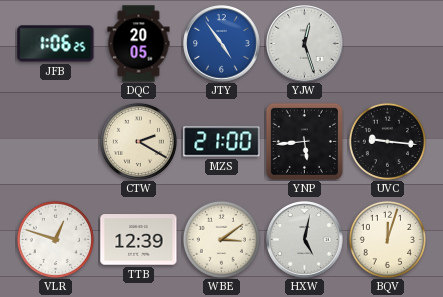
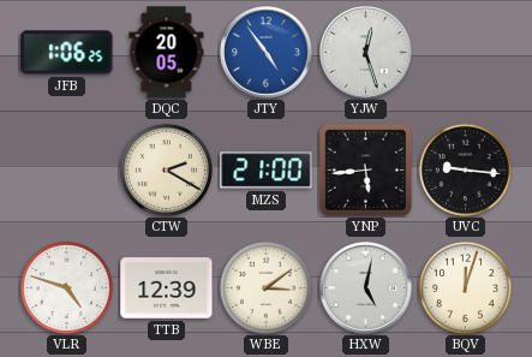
VLR: 12:48 -> 4:48
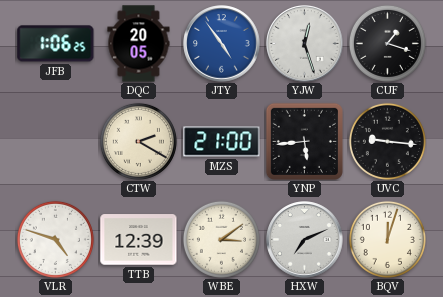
CUF: none -> 1:18
HXW: 5:02 -> 7:11
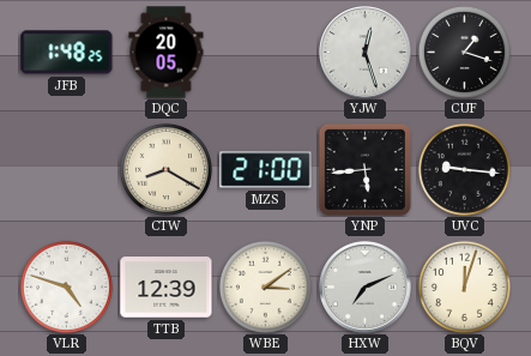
JFB: 1:06 -> 1:48
JTY: 4:54 -> none
CTW: 2:20 -> 8:20
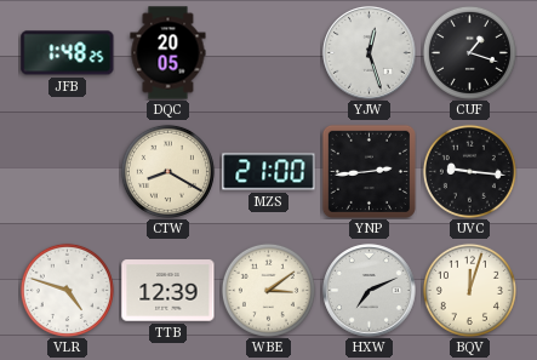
YNP: 5:44 -> 2:44
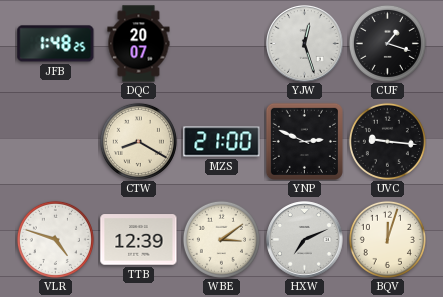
DQC: 20:05 -> 20:07
YNP: 2:44 -> 2:49
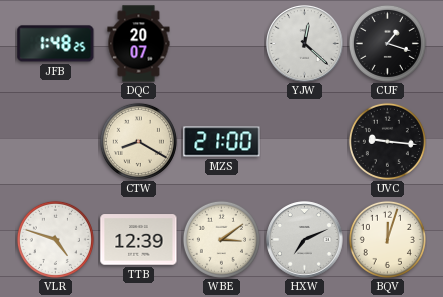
YJW: 12:27 -> 12:22
YNP: 2:49 -> none
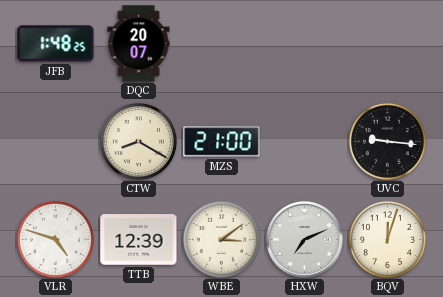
YJW: 12:22 -> none
CUF: 1:18 -> none
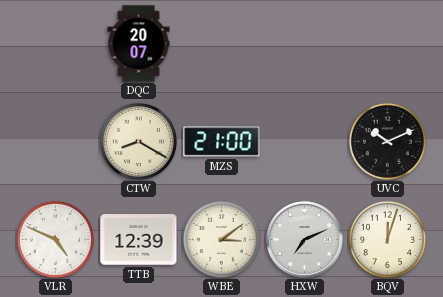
JFB: 1:48 -> none
UVC: 9:16 -> 10:11
VLR: 4:48 -> 4:49
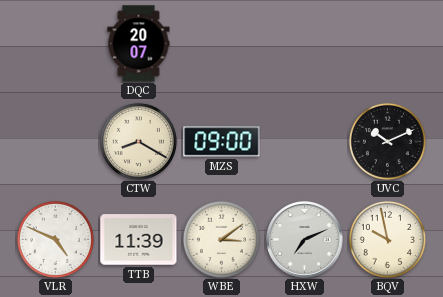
MZS: 21:00 -> 09:00
TTB: 12:39 -> 11:39
BQV: 12:03 -> 9:58
